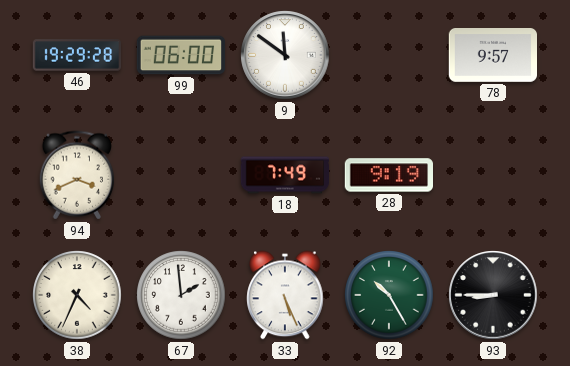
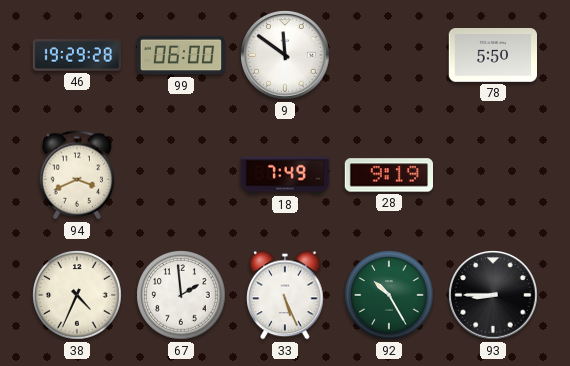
78: 9:57 -> 5:50
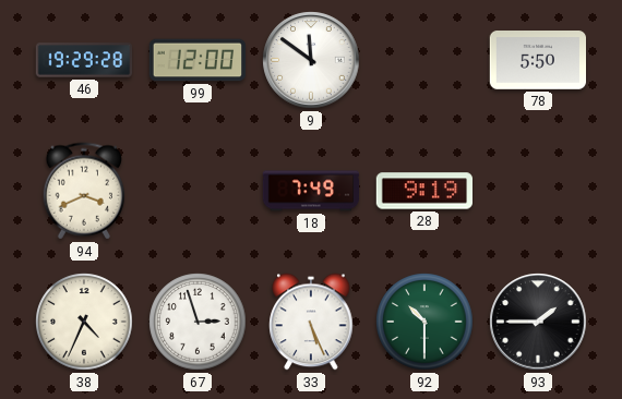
99: 06:00 -> 12:00
67: 1:59 -> 2:57
92: 10:25 -> 10:30
93: 8:45 -> 1:45
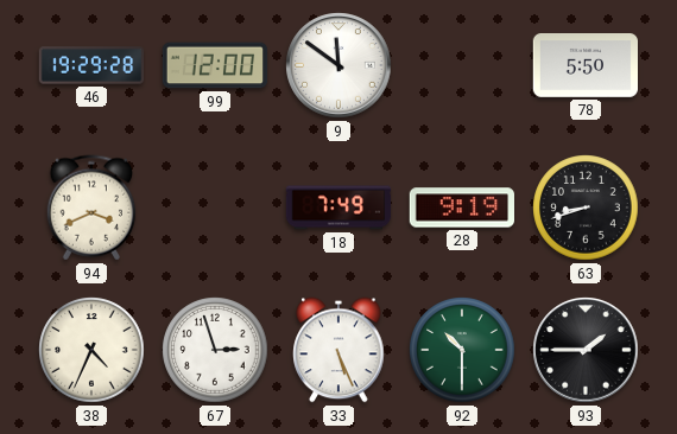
63: none -> 8:42
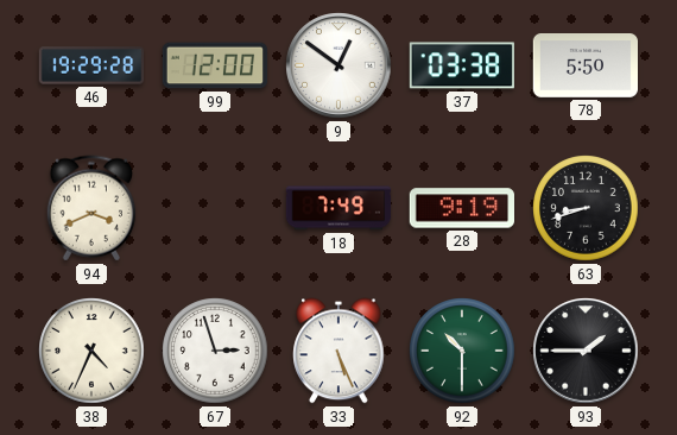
9: 11:51 -> 12:51
37: none -> 03:38
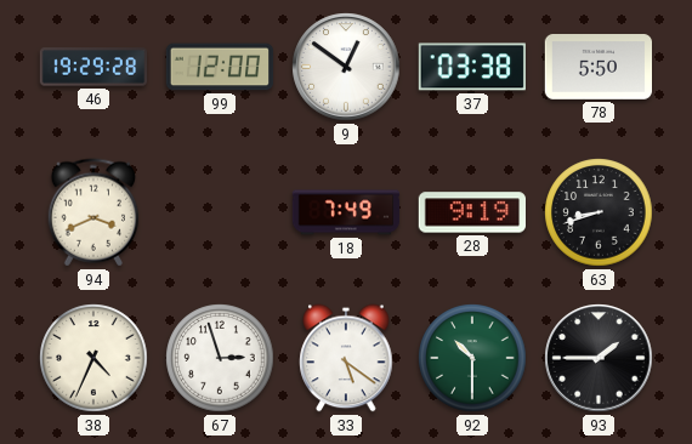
33: 5:26 -> 5:21
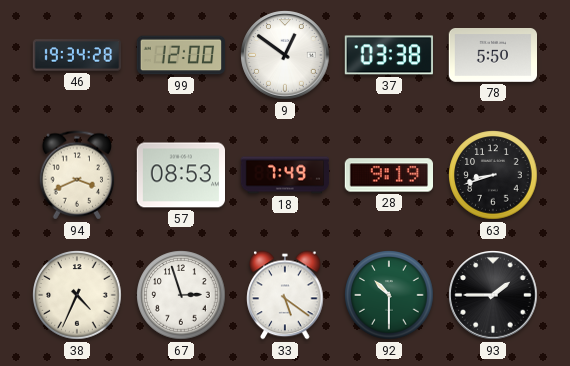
46: 19:29 -> 19:34
57: none -> 08:53
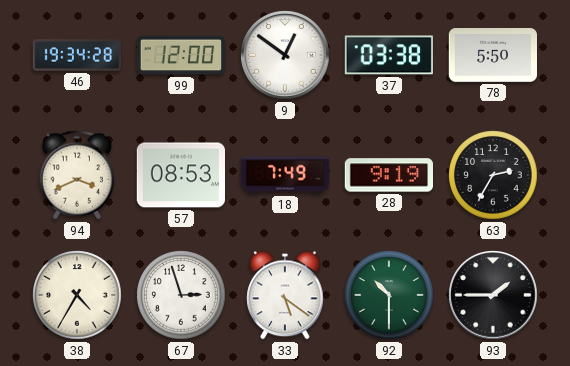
63: 8:42 -> 2:35
38: 4:34 -> 4:35
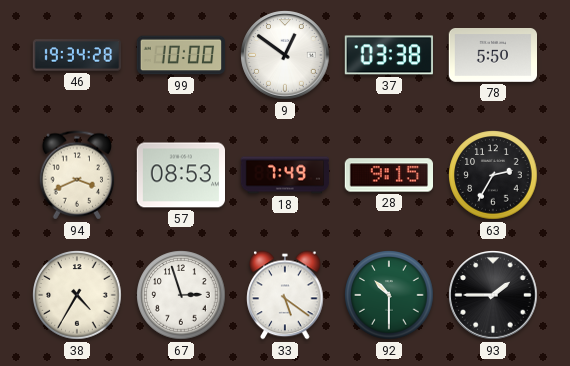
99: 12:00 -> 10:00
28: 9:19 -> 9:15
